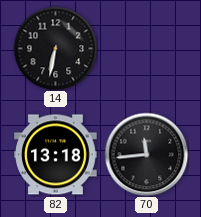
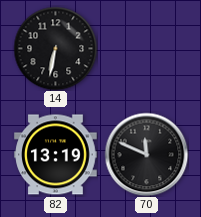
82: 13:18 -> 13:19
70: 11:44 -> 11:49
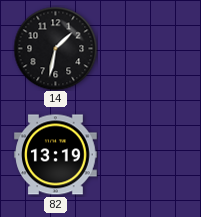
14: 6:32 -> 1:32
70: 11:49 -> none
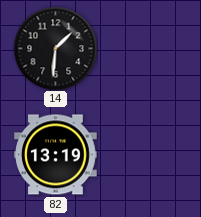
14: 1:32 -> 1:31
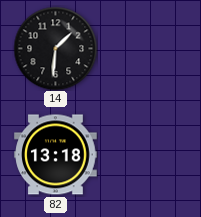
82: 13:19 -> 13:18
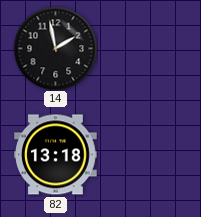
14: 1:31 -> 1:58
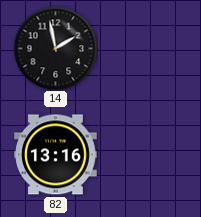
82: 13:18 -> 13:16
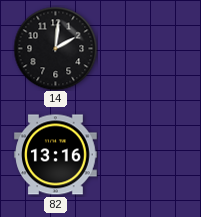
14: 1:58 -> 2:01
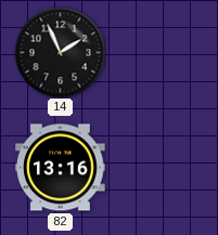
14: 2:01 -> 1:56
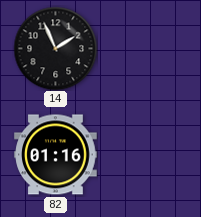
82: 13:16 -> 01:16
